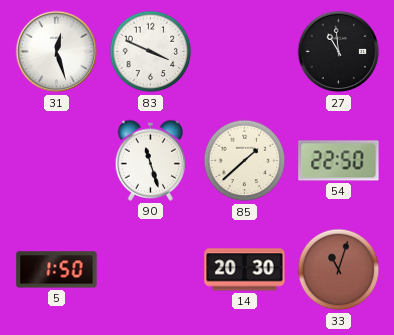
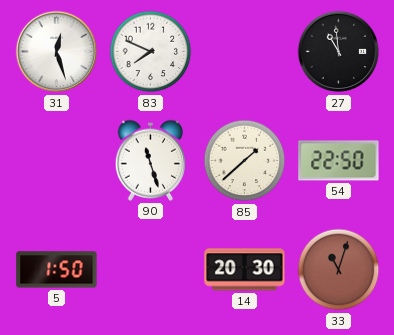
83: 3:49 -> 7:49
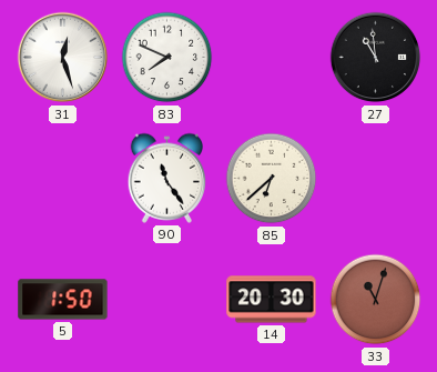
90: 11:27 -> 11:24
85: 1:38 -> 6:38
54: 22:50 -> none
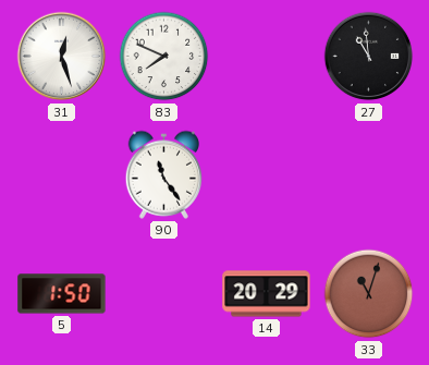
85: 6:38 -> none
14: 20:30 -> 20:29
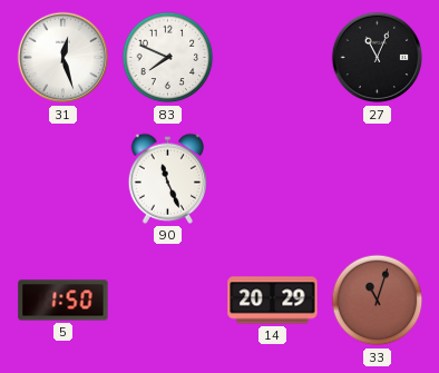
27: 10:59 -> 11:04
90: 11:24 -> 11:26
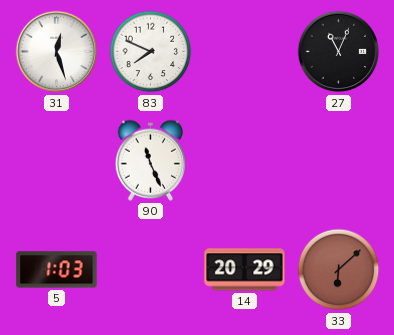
5: 1:50 -> 1:03
33: 11:03 -> 6:08
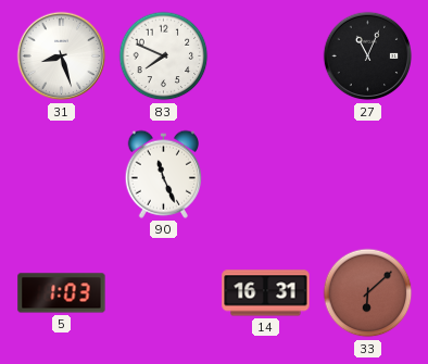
31: 12:27 -> 8:27
14: 20:29 -> 16:31
